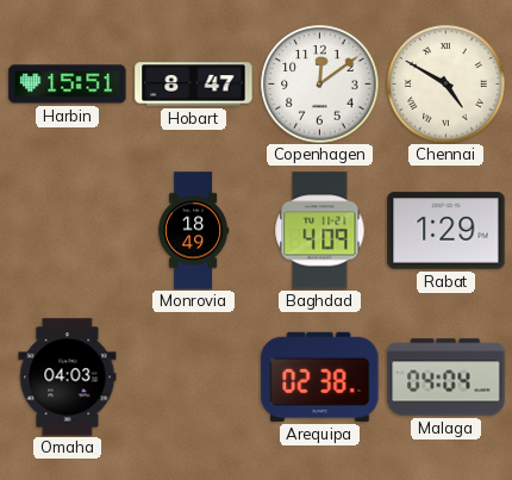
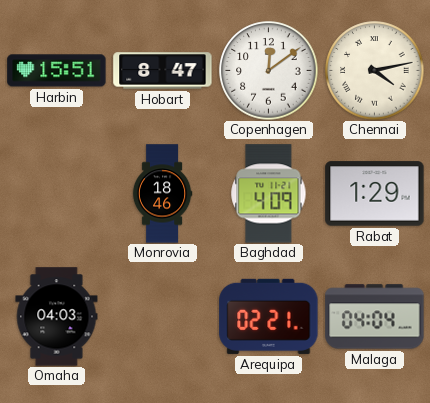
Chennai: 4:50 -> 4:13
Monrovia: 18:49 -> 18:46
Arequipa: 02:38 -> 02:21
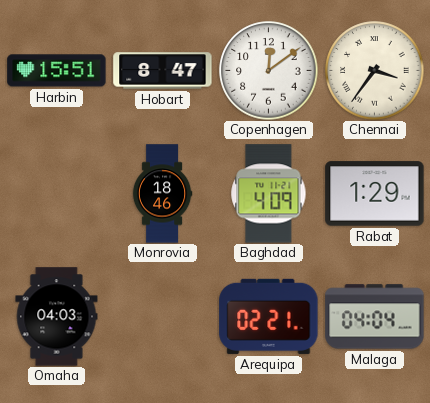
Chennai: 4:13 -> 3:36
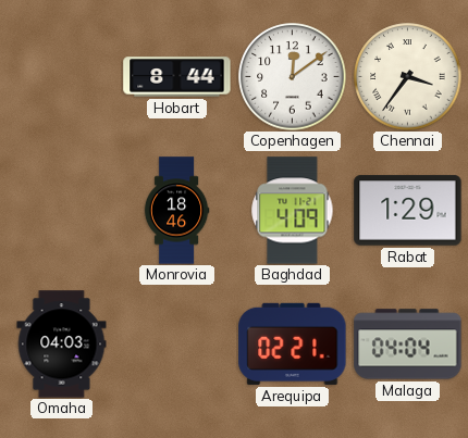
Harbin: 15:51 -> none
Hobart: 8:47 -> 8:44
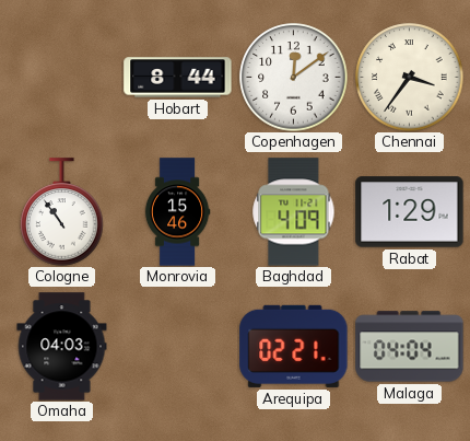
Cologne: none -> 10:54
Monrovia: 18:46 -> 15:46
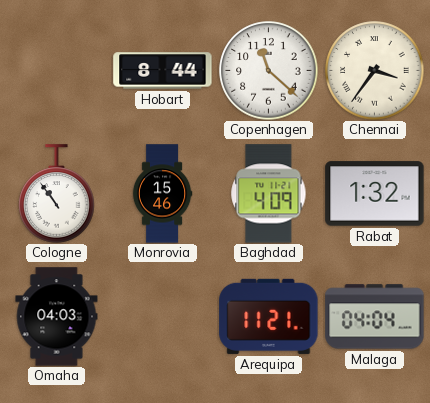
Copenhagen: 12:09 -> 11:22
Rabat: 1:29 -> 1:32
Arequipa: 02:21 -> 11:21
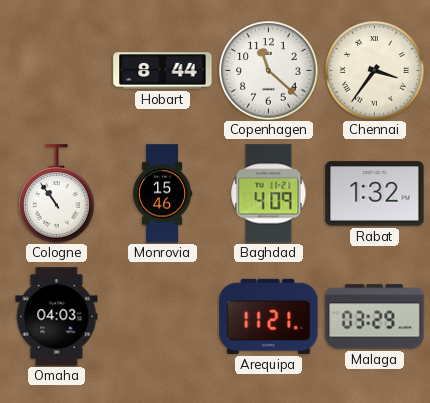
Malaga: 04:04 -> 03:29
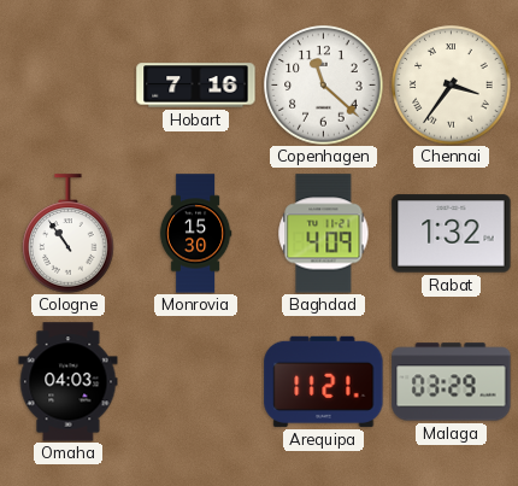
Hobart: 8:44 -> 7:16
Monrovia: 15:46 -> 15:30
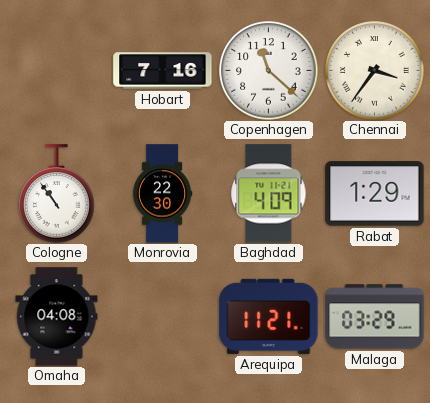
Monrovia: 15:30 -> 22:30
Rabat: 1:32 -> 1:29
Omaha: 04:03 -> 04:08
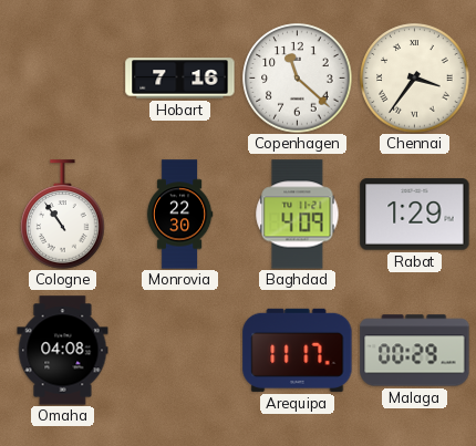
Arequipa: 11:21 -> 11:17
Malaga: 03:29 -> 00:29
